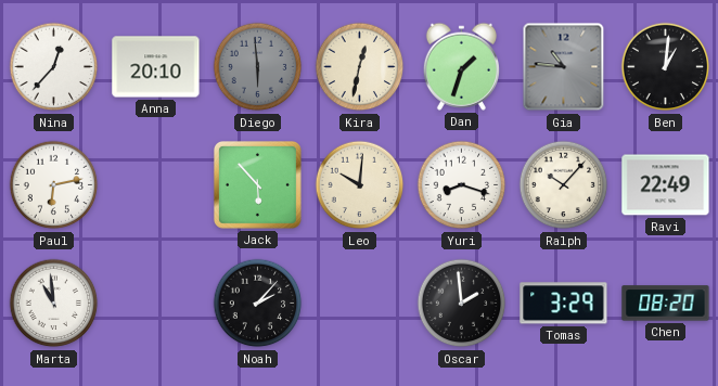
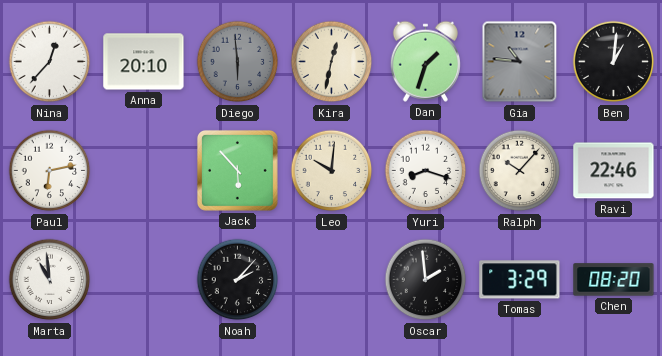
Ravi: 22:49 -> 22:46
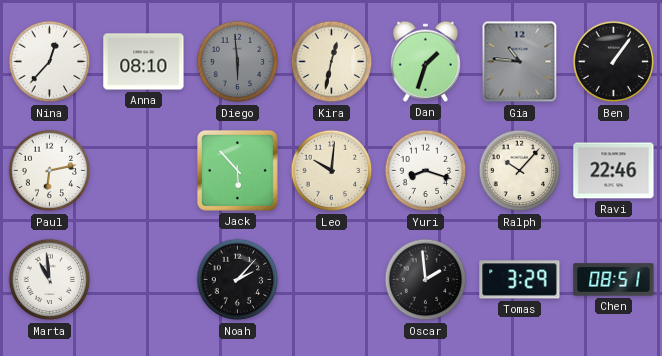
Anna: 20:10 -> 08:10
Ben: 1:01 -> 1:06
Chen: 08:20 -> 08:51
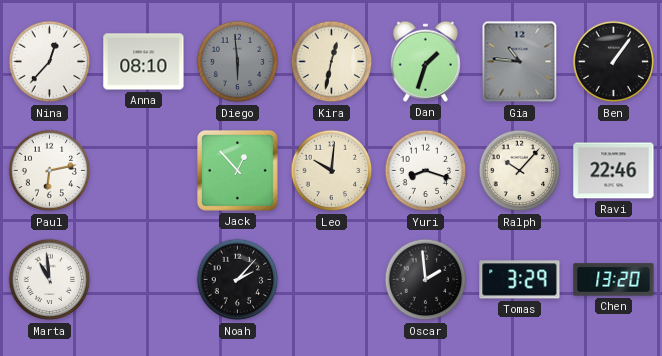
Jack: 5:53 -> 12:53
Chen: 08:51 -> 13:20
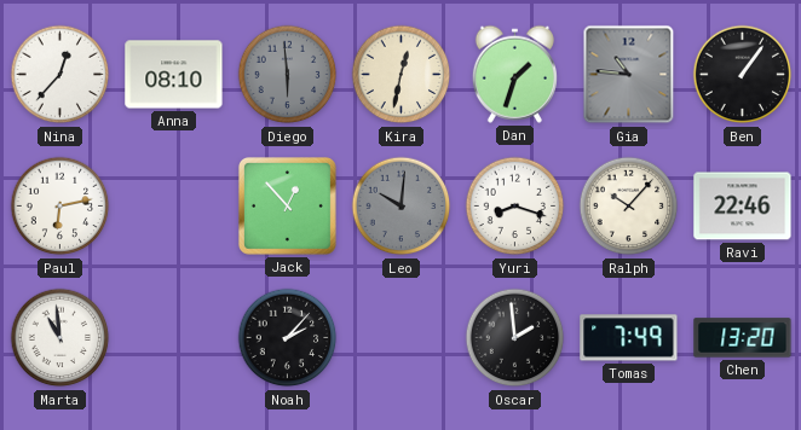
Leo dial: cream -> grey
Tomas: 3:29 -> 7:49
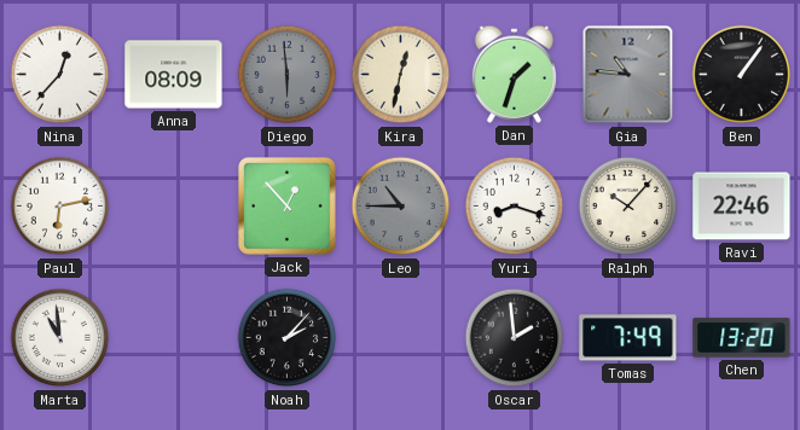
Anna: 08:10 -> 08:09
Leo: 10:01 -> 10:45
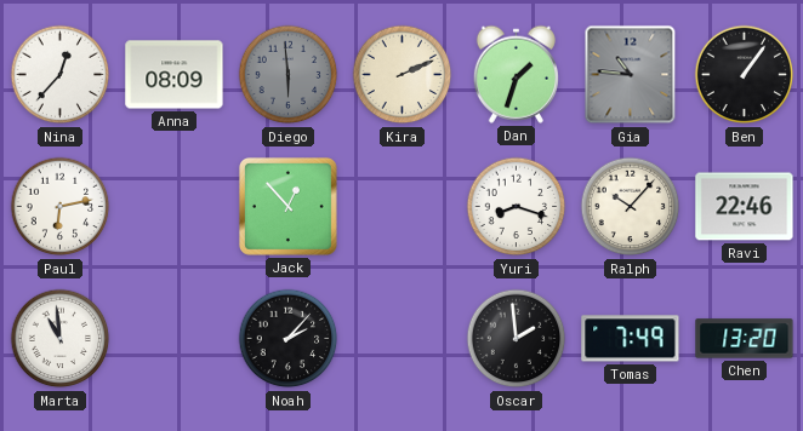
Kira: 12:32 -> 2:11
Leo: 10:45 -> none
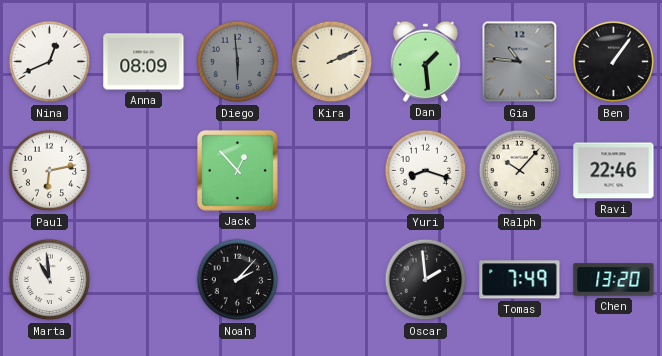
Nina: 12:37 -> 12:41
Dan: 1:33 -> 1:29
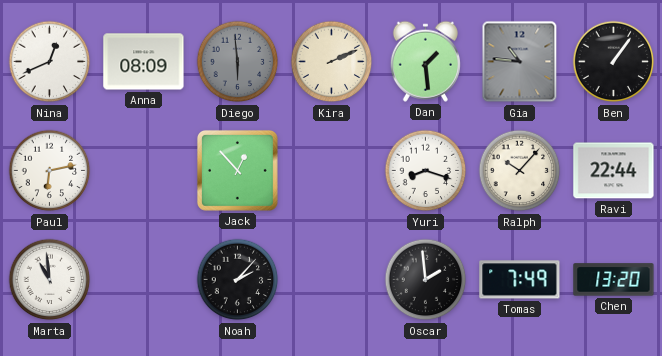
Ravi: 22:46 -> 22:44
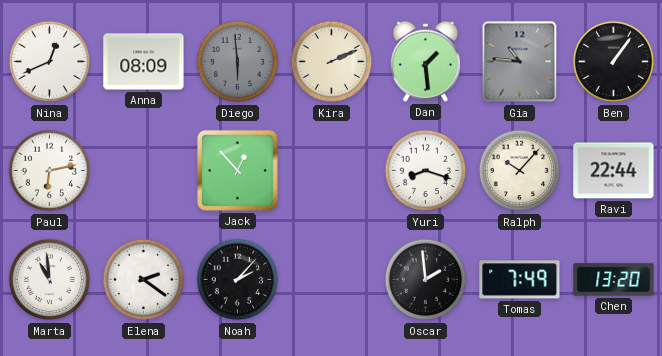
Elena: none -> 2:21
